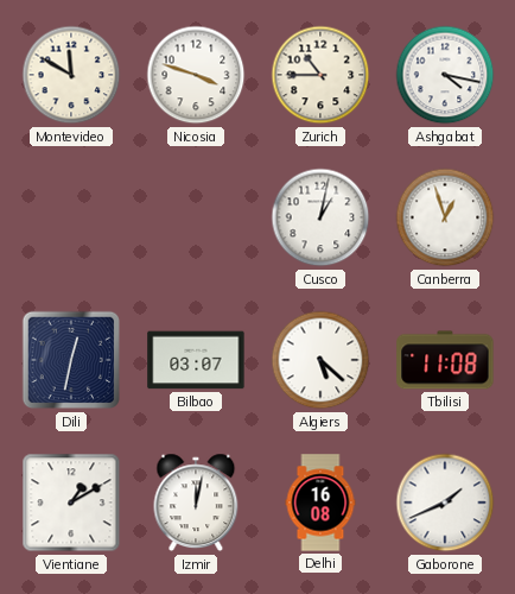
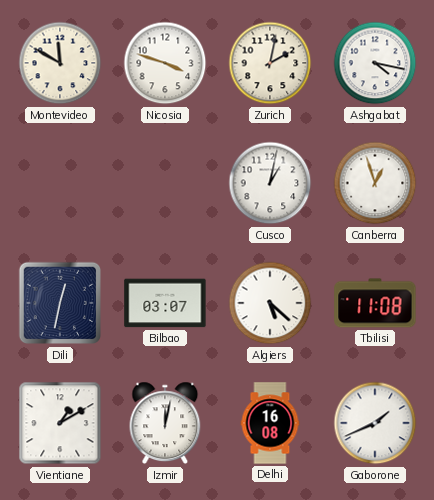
Zurich: 10:45 -> 2:02
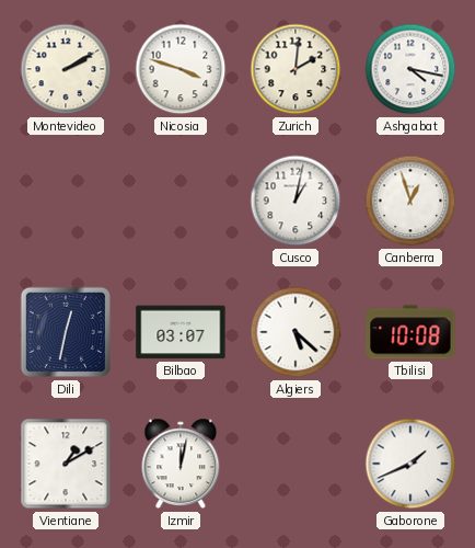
Montevideo: 11:50 -> 2:10
Zurich: 2:02 -> 2:01
Tbilisi: 11:08 -> 10:08
Delhi: 16:08 -> none
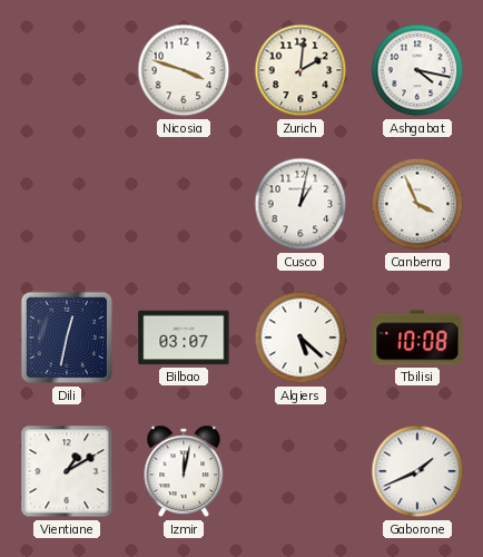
Montevideo: 2:10 -> none
Canberra: 12:57 -> 3:56
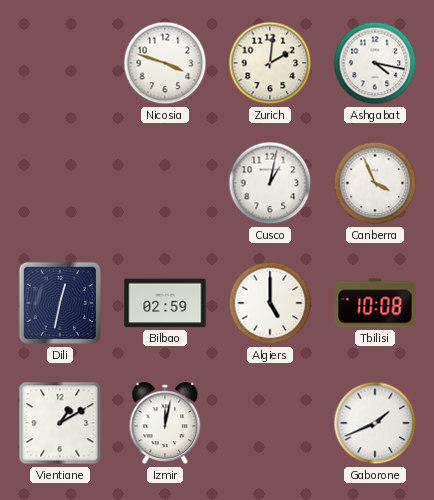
Bilbao: 03:07 -> 02:59
Algiers: 5:22 -> 5:00
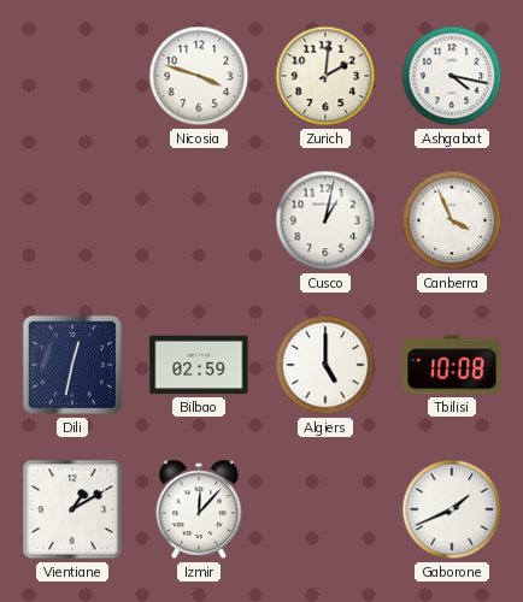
Izmir: 12:02 -> 12:07
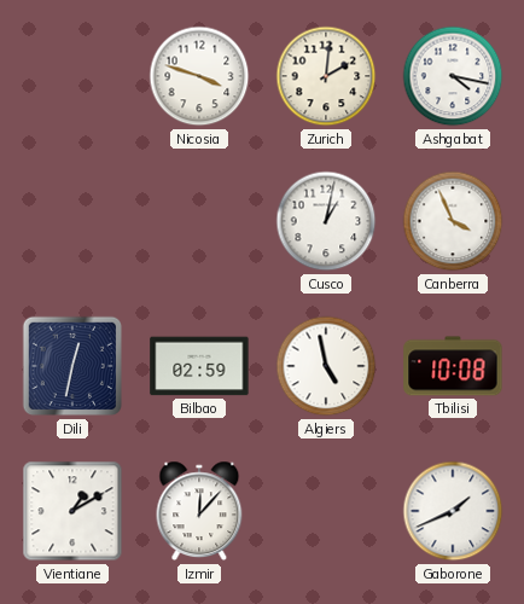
Algiers: 5:00 -> 4:58
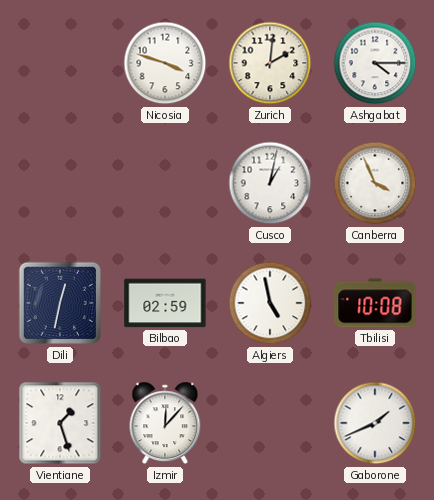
Ashgabat: 4:17 -> 4:15
Vientiane: 1:10 -> 1:27
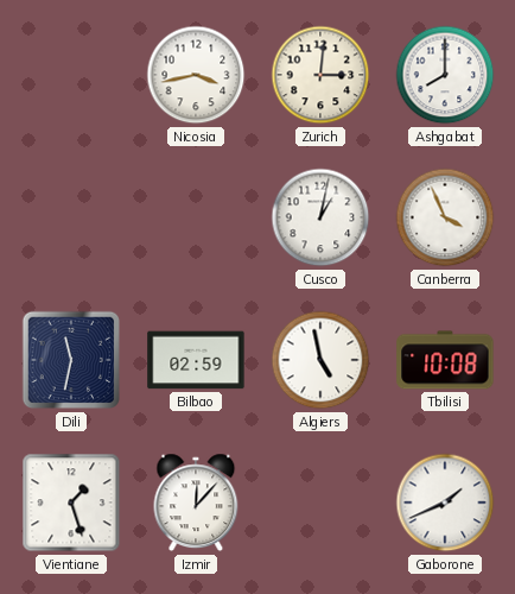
Nicosia: 3:48 -> 3:43
Zurich: 2:01 -> 3:01
Ashgabat: 4:15 -> 8:00
Dili: 12:32 -> 11:32
